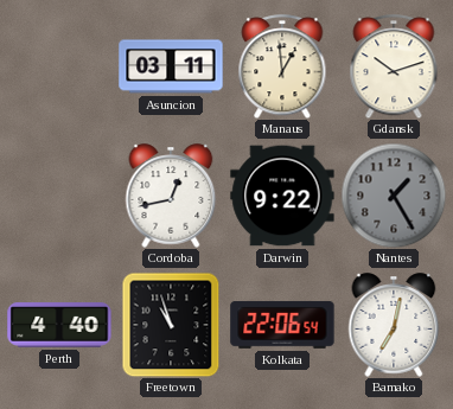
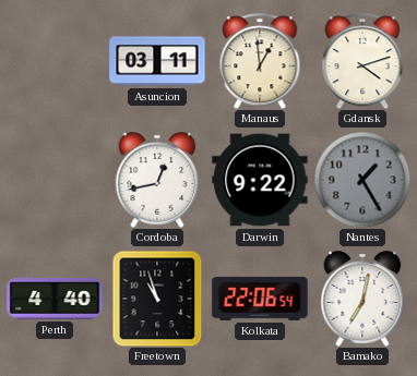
Gdansk: 10:12 -> 4:12
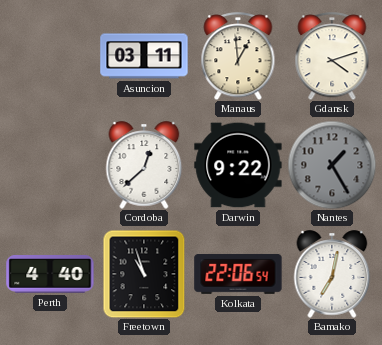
Cordoba: 12:43 -> 12:38
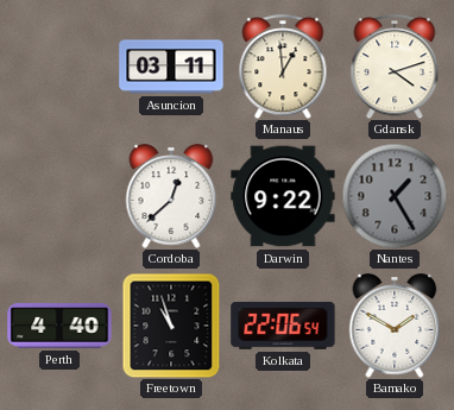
Bamako: 7:02 -> 1:50
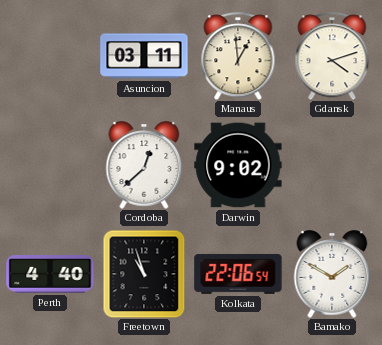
Darwin: 9:22 -> 9:02
Nantes: 1:25 -> none
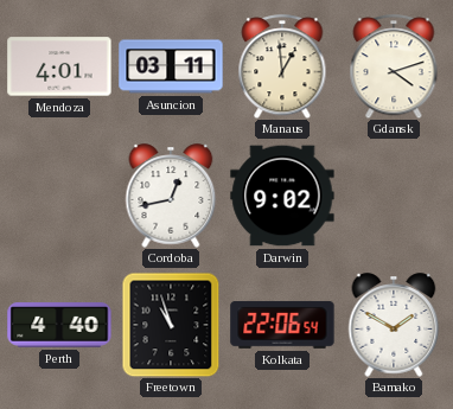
Mendoza: none -> 4:01
Cordoba: 12:38 -> 12:43
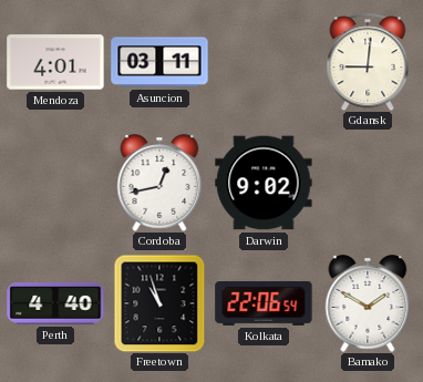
Manaus: 12:59 -> none
Gdansk: 4:12 -> 9:01
